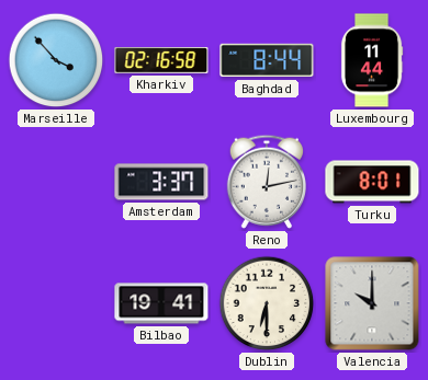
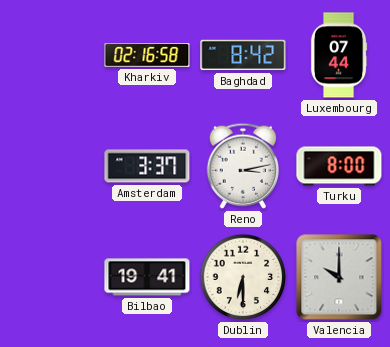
Marseille: 3:53 -> none
Baghdad: 8:44 -> 8:42
Luxembourg: 11:44 -> 07:44
Reno: 12:13 -> 3:13
Turku: 8:01 -> 8:00
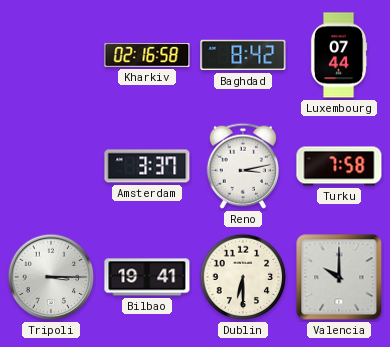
Turku: 8:00 -> 7:58
Tripoli: none -> 3:15
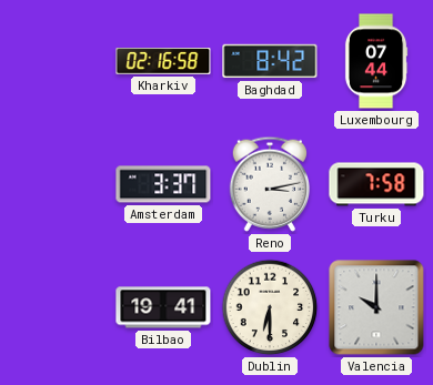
Tripoli: 3:15 -> none
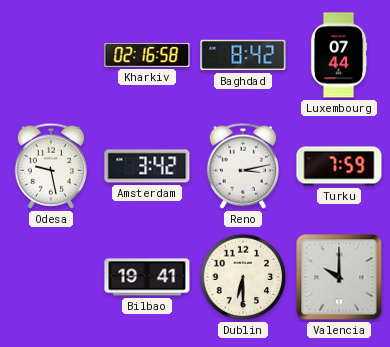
Odesa: none -> 9:28
Amsterdam: 3:37 -> 3:42
Turku: 7:58 -> 7:59
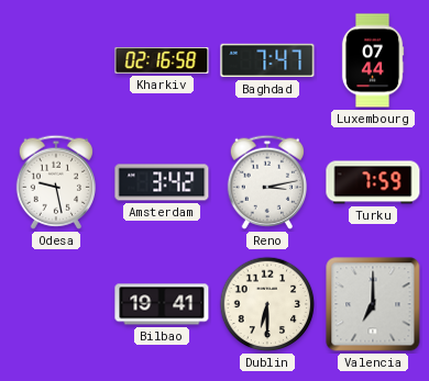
Baghdad: 8:42 -> 7:47
Valencia: 10:00 -> 7:00
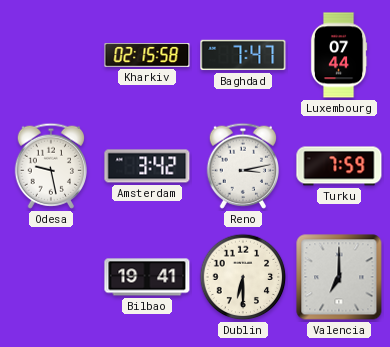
Kharkiv: 02:16 -> 02:15
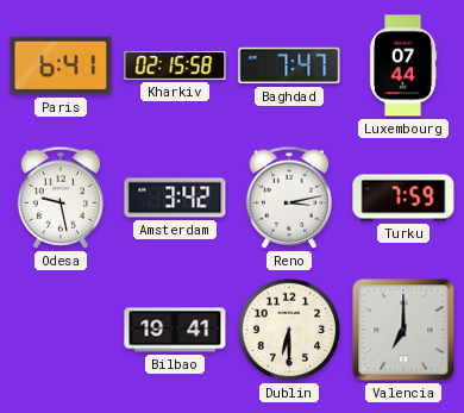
Paris: none -> 6:41
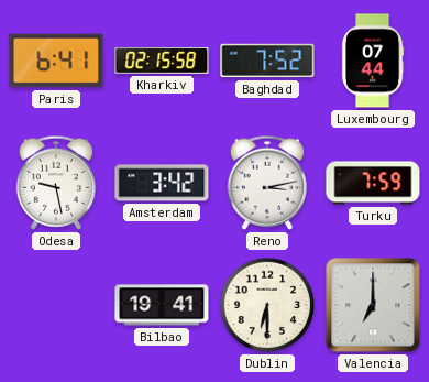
Baghdad: 7:47 -> 7:52
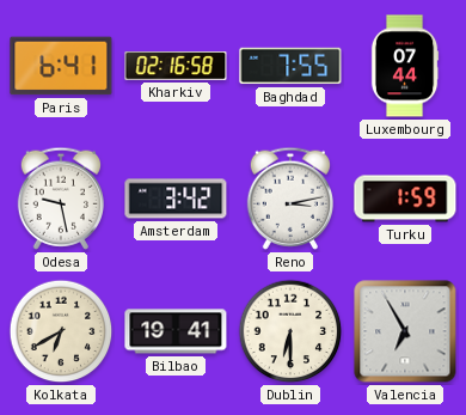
Kharkiv: 02:15 -> 02:16
Baghdad: 7:52 -> 7:55
Turku: 7:59 -> 1:59
Kolkata: none -> 6:40
Valencia: 7:00 -> 6:55
